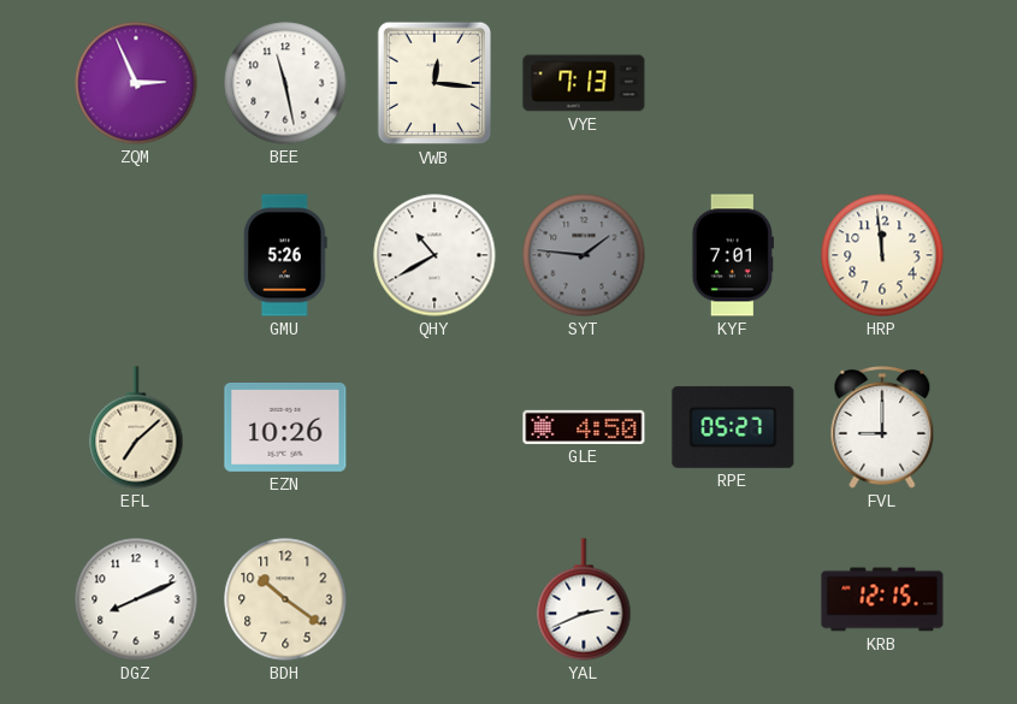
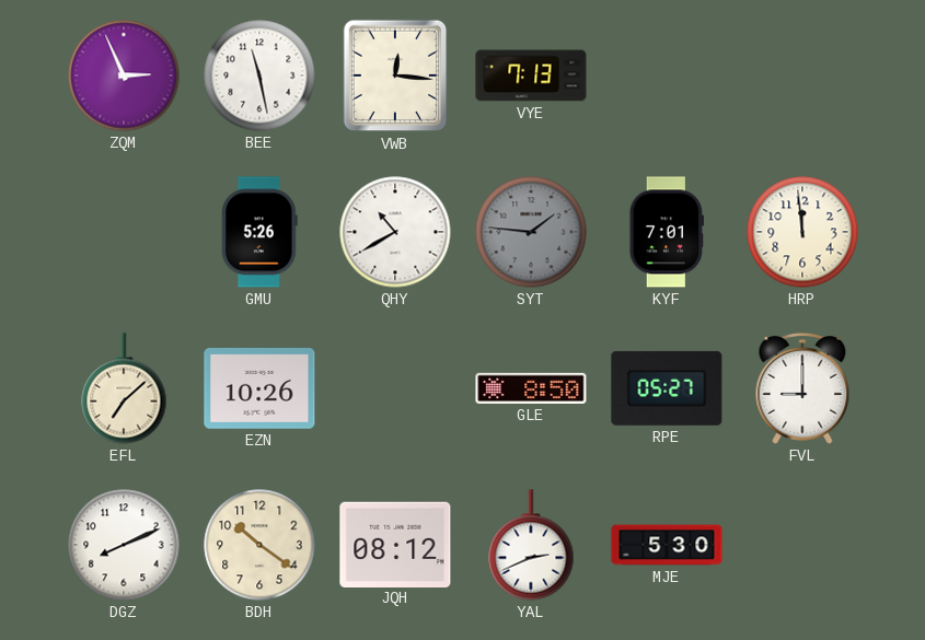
GLE: 4:50 -> 8:50
JQH: none -> 08:12
MJE: none -> 5:30
KRB: 12:15 -> none
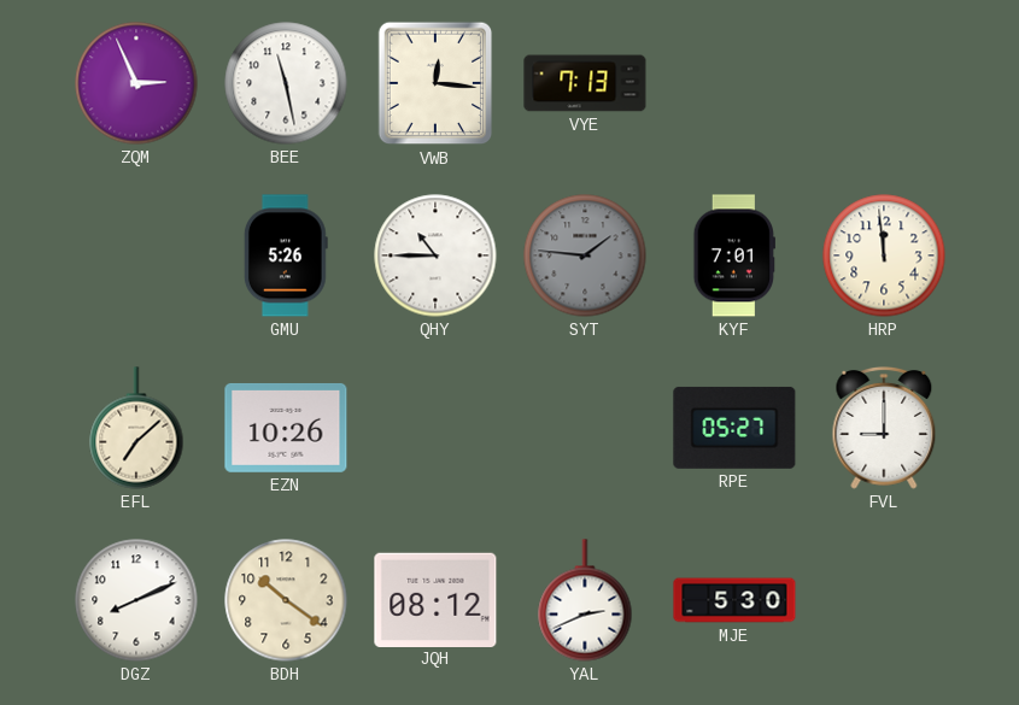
QHY: 10:40 -> 10:45
GLE: 8:50 -> none
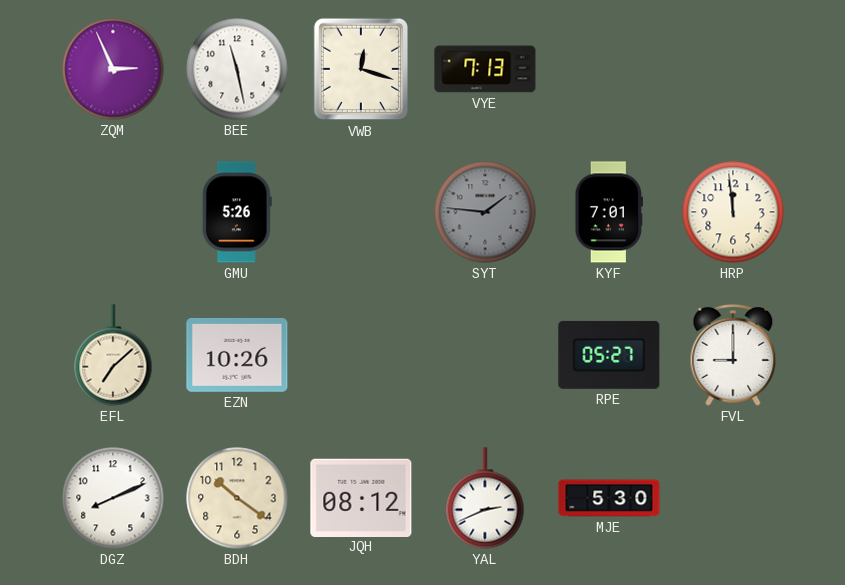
VWB: 12:16 -> 12:18
QHY: 10:45 -> none
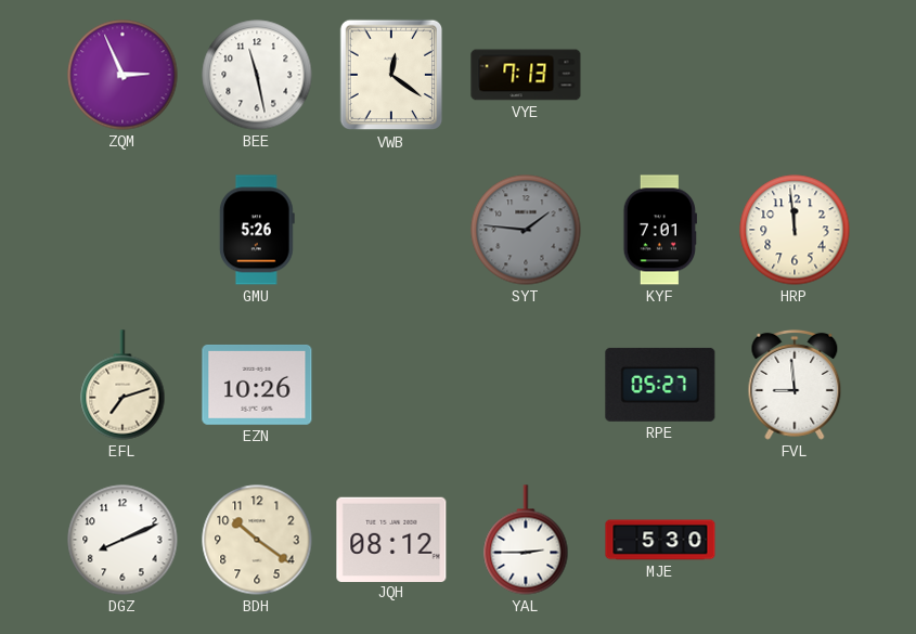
VWB: 12:18 -> 12:21
EFL: 7:08 -> 7:12
FVL: 9:00 -> 8:59
YAL: 2:41 -> 2:45
